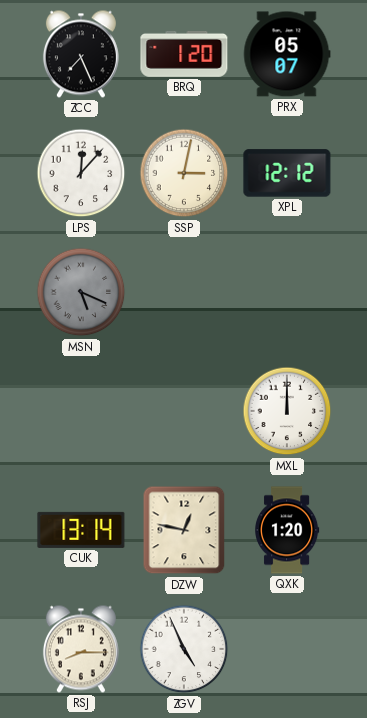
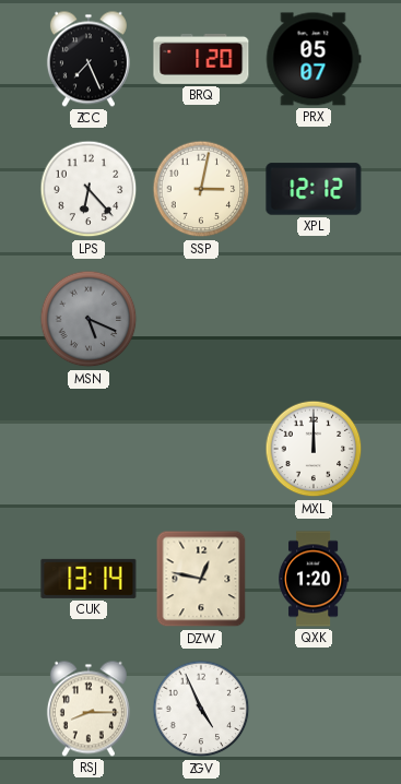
LPS: 12:07 -> 6:23
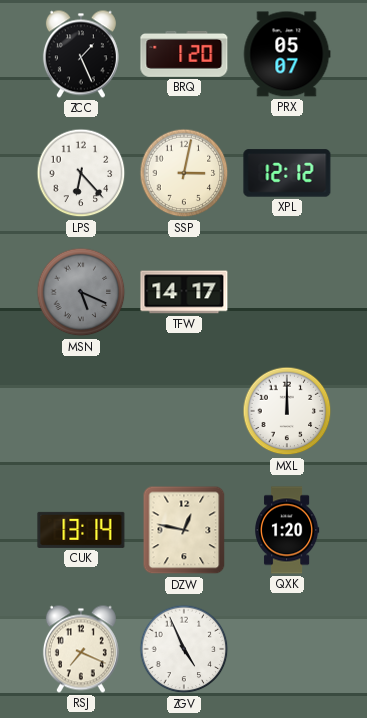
ZCC: 7:26 -> 1:26
TFW: none -> 14:17
RSJ: 8:15 -> 7:19
